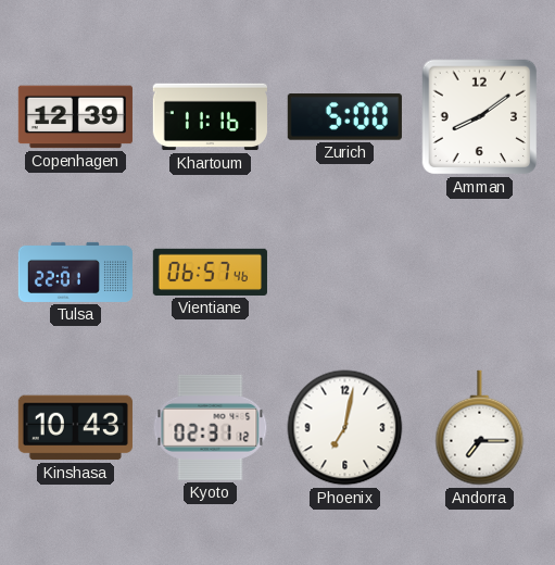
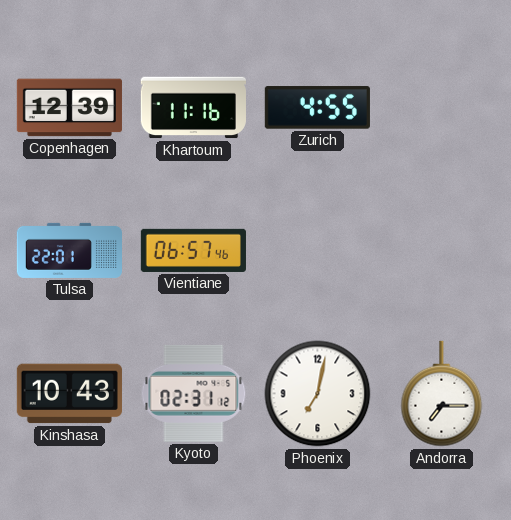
Zurich: 5:00 -> 4:55
Amman: 8:09 -> none
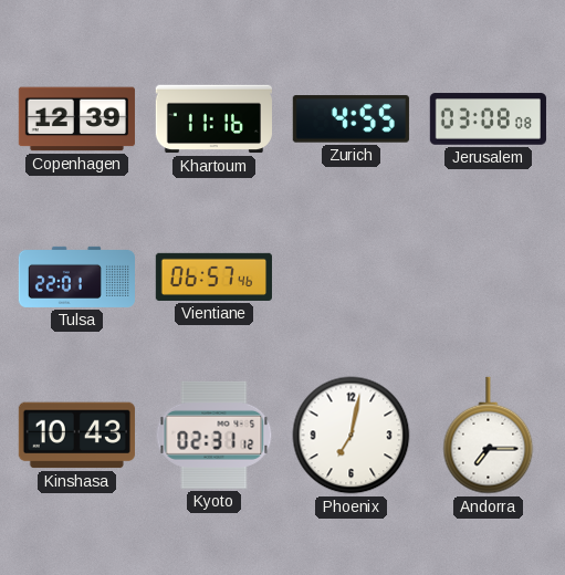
Jerusalem: none -> 03:08
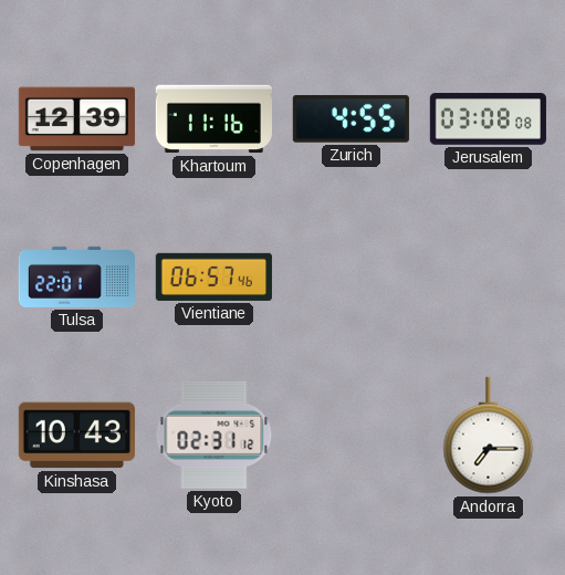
Phoenix: 7:02 -> none
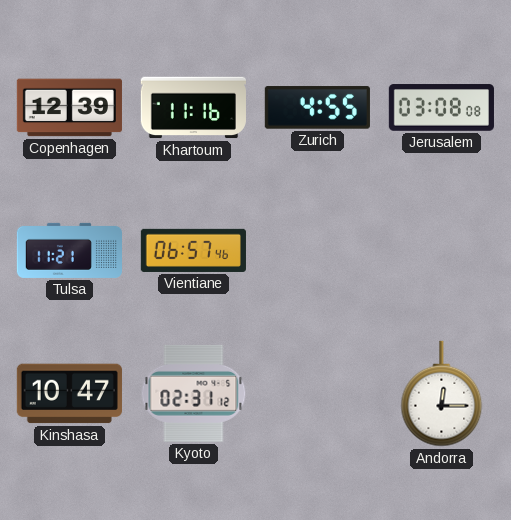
Tulsa: 22:01 -> 11:21
Kinshasa: 10:43 -> 10:47
Andorra: 7:15 -> 12:15
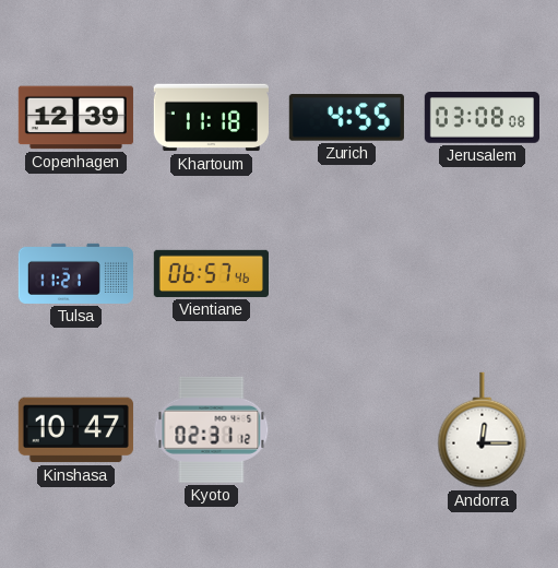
Khartoum: 11:16 -> 11:18
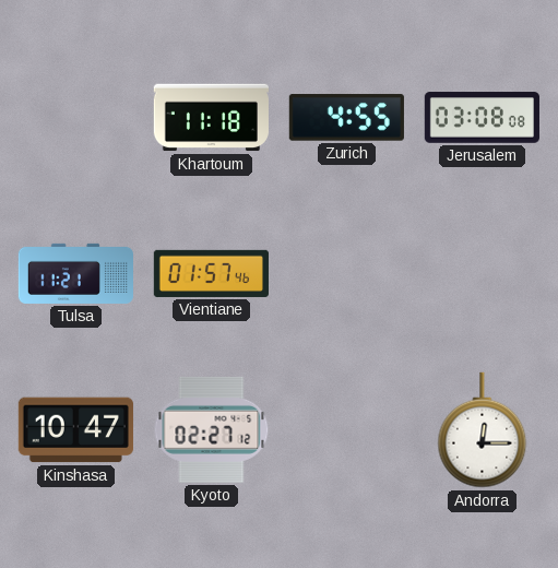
Copenhagen: 12:39 -> none
Vientiane: 06:57 -> 01:57
Kyoto: 02:31 -> 02:27
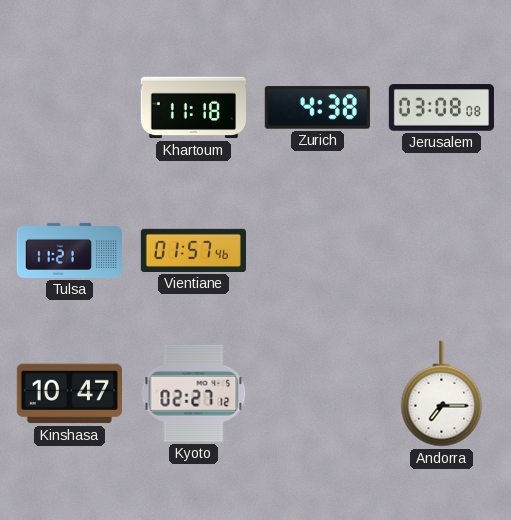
Zurich: 4:55 -> 4:38
Andorra: 12:15 -> 7:15
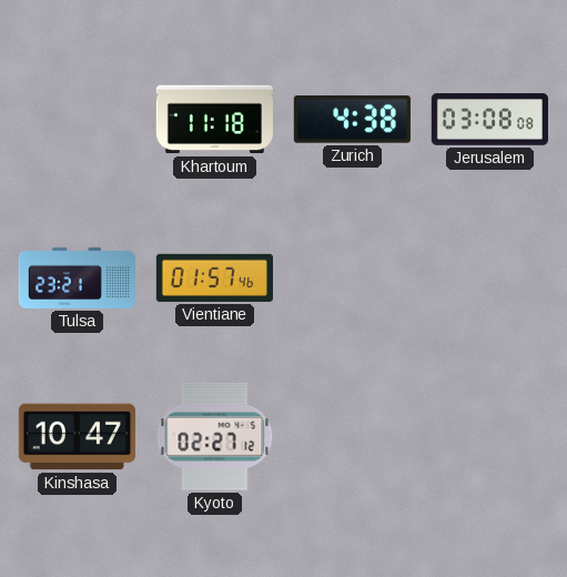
Tulsa: 11:21 -> 23:21
Andorra: 7:15 -> none
